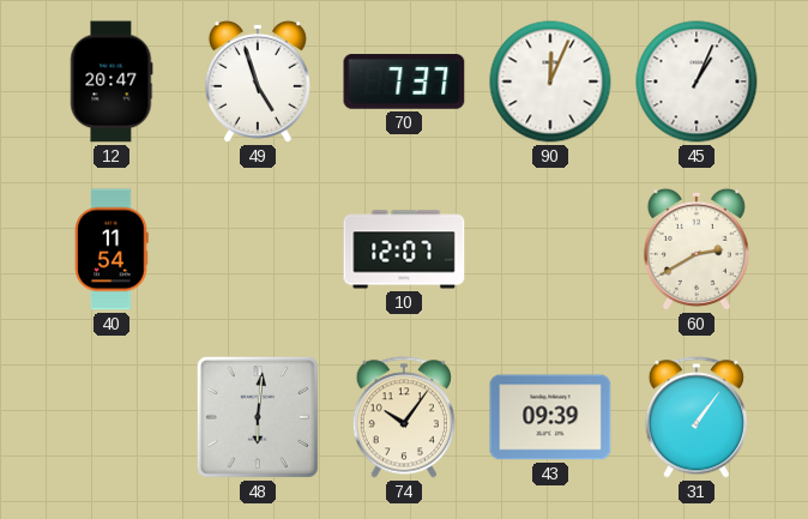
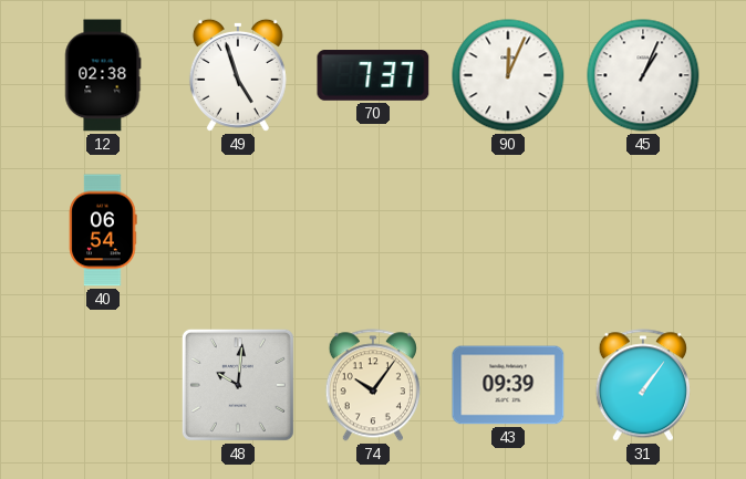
12: 20:47 -> 02:38
40: 11:54 -> 06:54
10: 12:07 -> none
60: 2:40 -> none
48: 6:01 -> 10:01
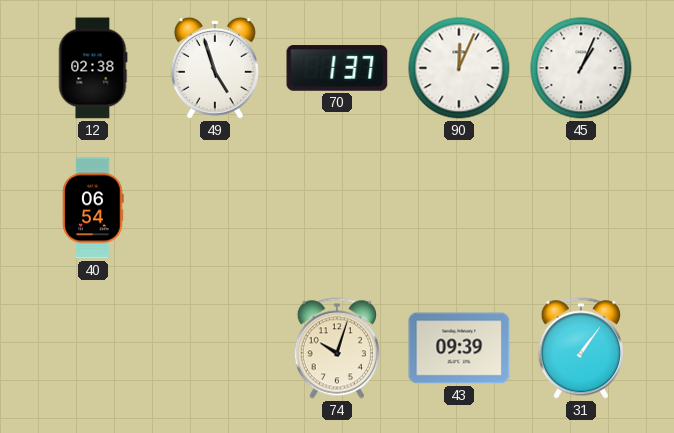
70: 7:37 -> 1:37
48: 10:01 -> none
74: 10:06 -> 10:03
